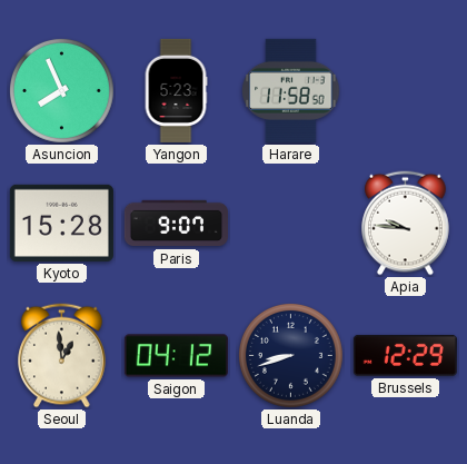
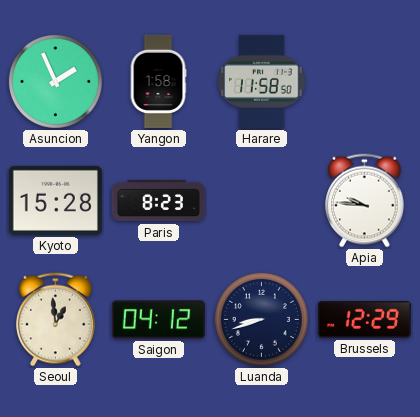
Asuncion: 7:56 -> 1:56
Yangon: 5:23 -> 1:58
Paris: 9:07 -> 8:23
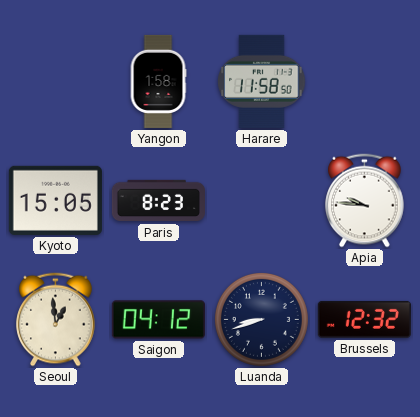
Asuncion: 1:56 -> none
Kyoto: 15:28 -> 15:05
Brussels: 12:29 -> 12:32
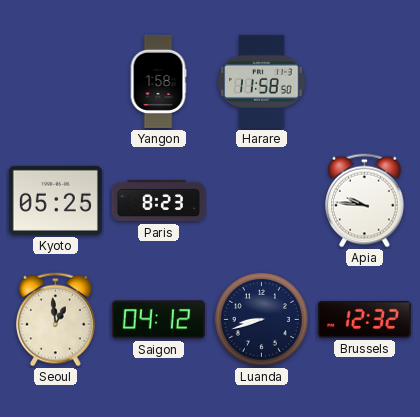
Kyoto: 15:05 -> 05:25
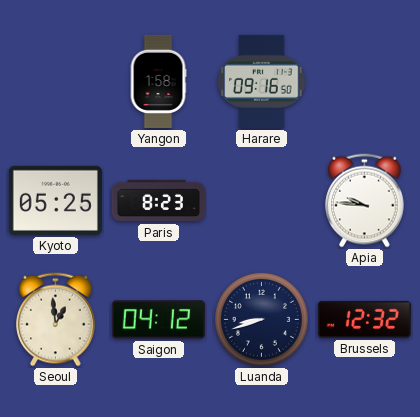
Harare: 11:58 -> 09:16
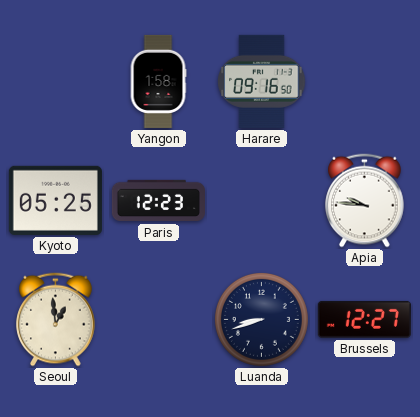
Paris: 8:23 -> 12:23
Saigon: 04:12 -> none
Brussels: 12:32 -> 12:27
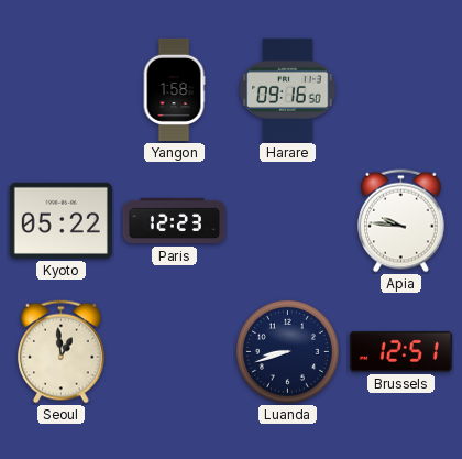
Kyoto: 05:25 -> 05:22
Brussels: 12:27 -> 12:51
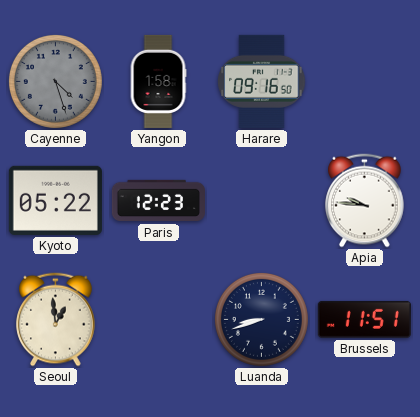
Cayenne: none -> 4:27
Brussels: 12:51 -> 11:51
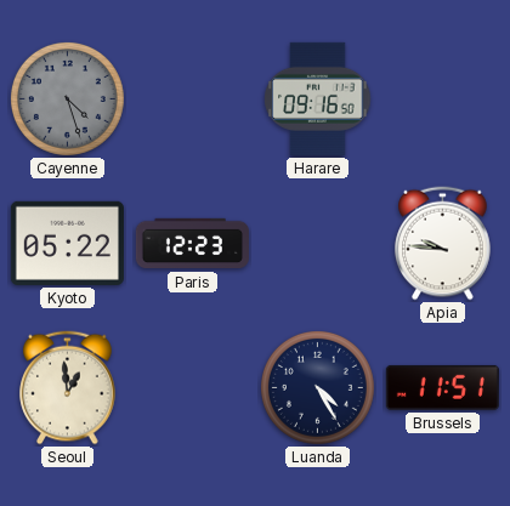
Yangon: 1:58 -> none
Luanda: 8:42 -> 4:25
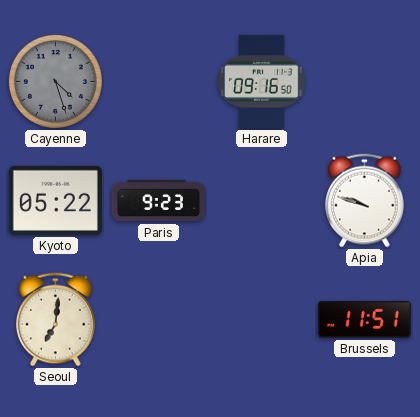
Paris: 12:23 -> 9:23
Apia: 9:46 -> 9:48
Seoul: 12:59 -> 7:01
Luanda: 4:25 -> none
